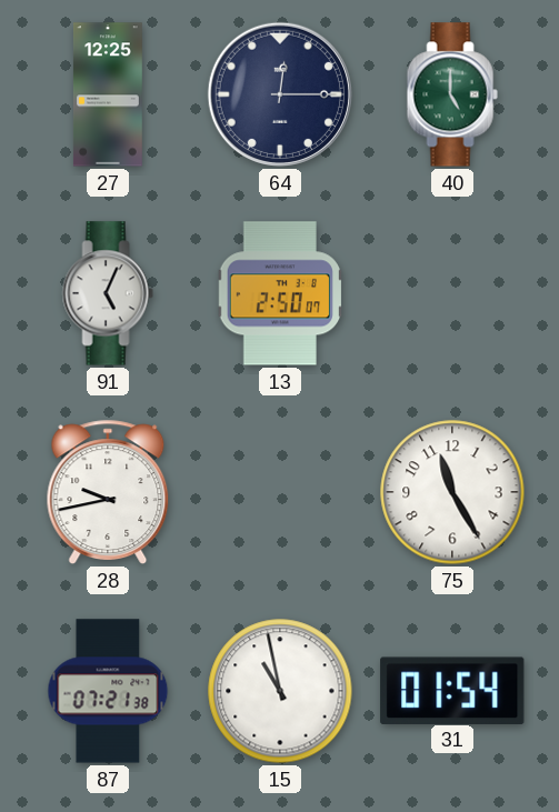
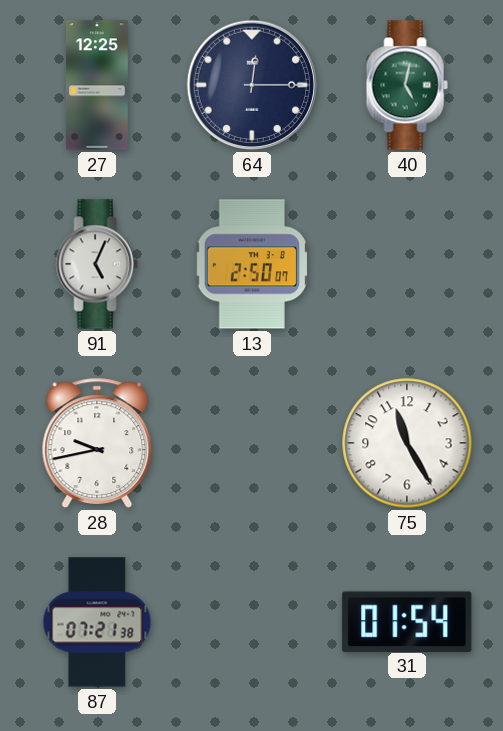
40: 5:00 -> 5:02
15: 10:58 -> none
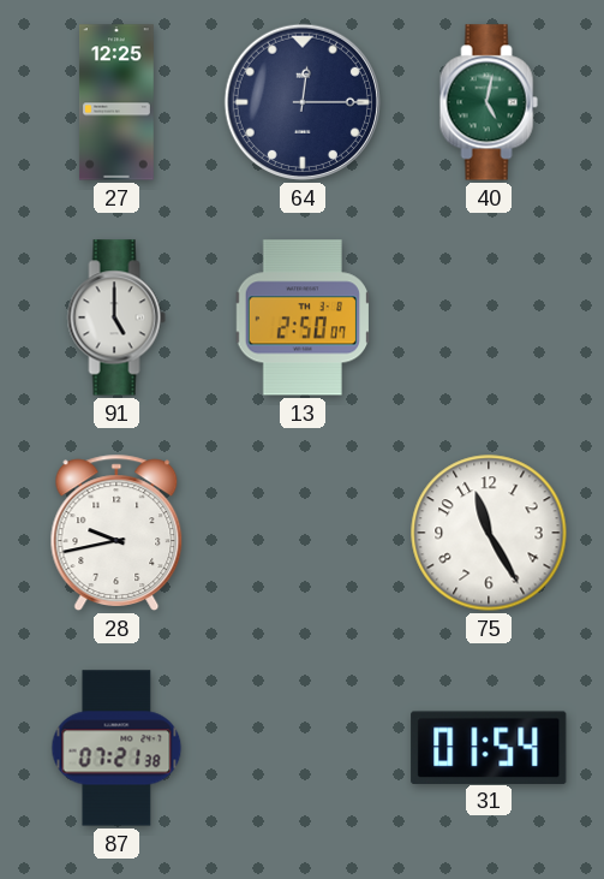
91: 5:04 -> 5:00
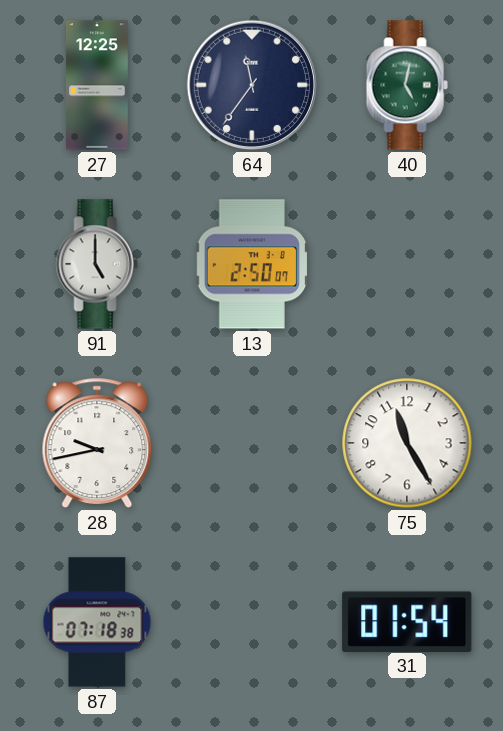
64: 12:15 -> 11:36
87: 07:21 -> 07:18
